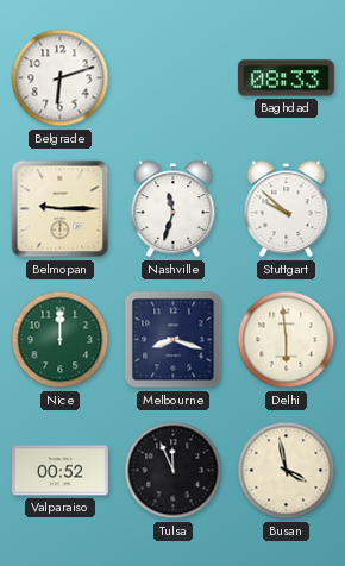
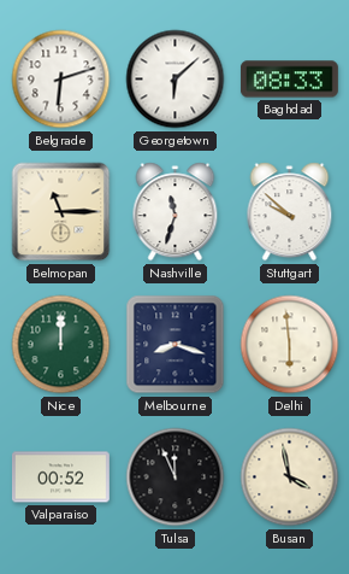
Georgetown: none -> 6:08
Belmopan: 9:15 -> 11:15
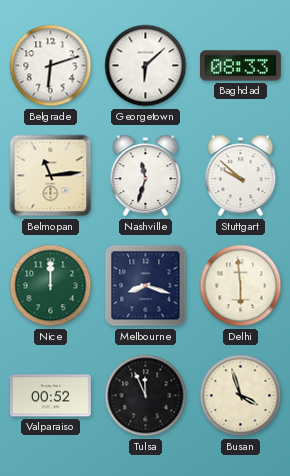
Belmopan: 11:15 -> 11:14
Busan: 3:58 -> 3:57
